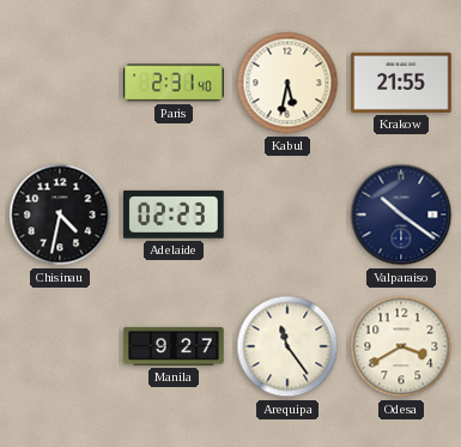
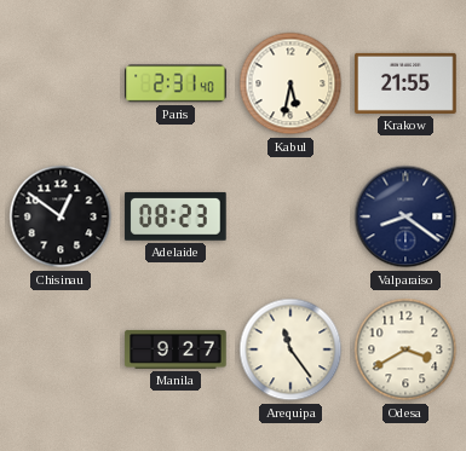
Chisinau: 4:32 -> 12:51
Adelaide: 02:23 -> 08:23
Valparaiso: 10:21 -> 8:21
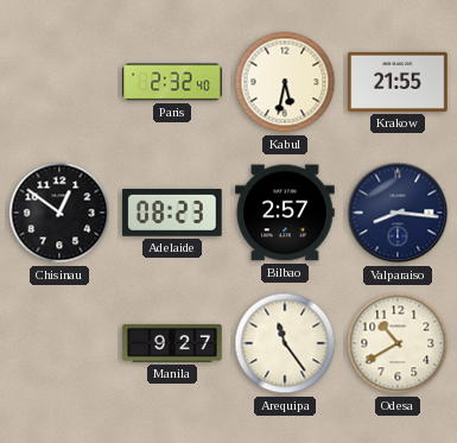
Paris: 2:31 -> 2:32
Bilbao: none -> 2:57
Valparaiso: 8:21 -> 8:16
Odesa: 3:40 -> 10:40
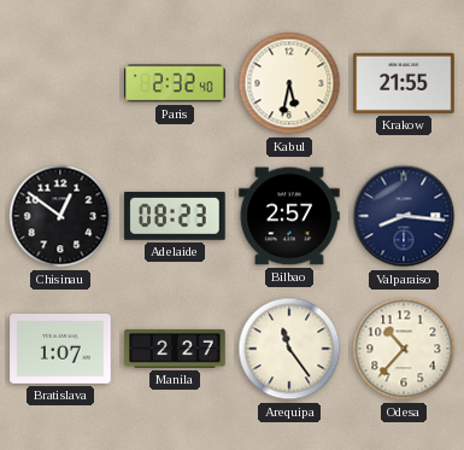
Bratislava: none -> 1:07
Manila: 9:27 -> 2:27
Odesa: 10:40 -> 10:37
